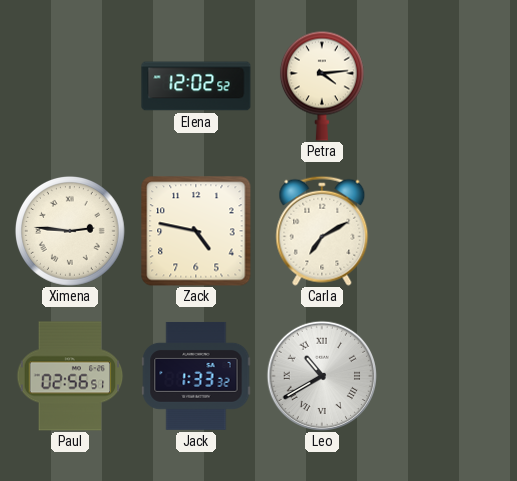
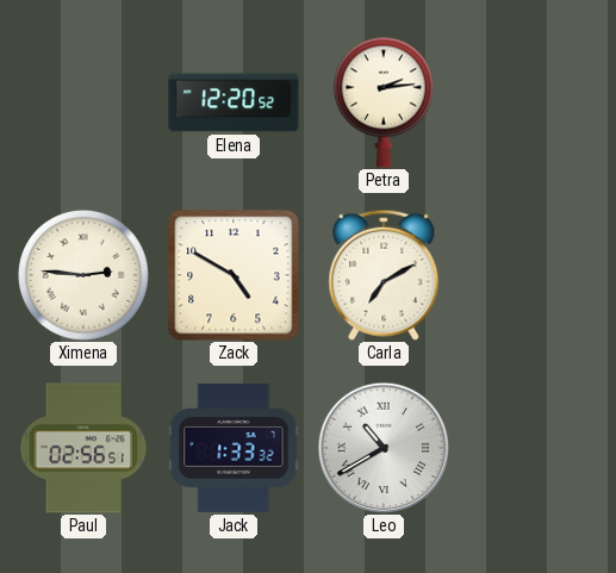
Elena: 12:02 -> 12:20
Petra: 4:14 -> 2:14
Zack: 4:47 -> 4:50
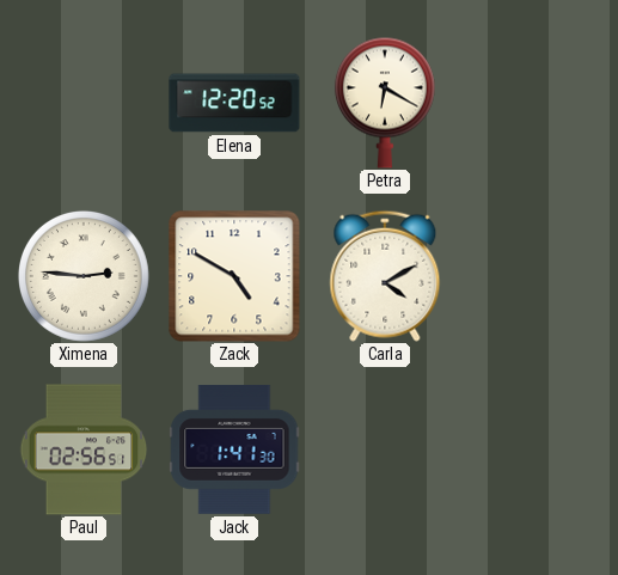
Petra: 2:14 -> 6:20
Carla: 7:10 -> 4:10
Jack: 1:33 -> 1:41
Leo: 10:40 -> none
